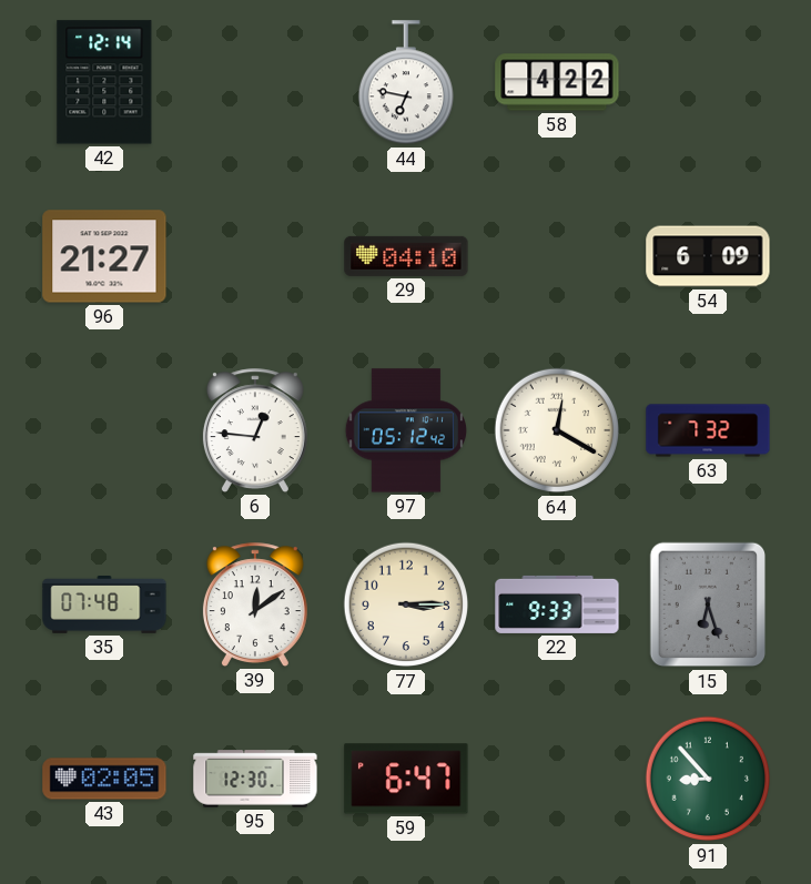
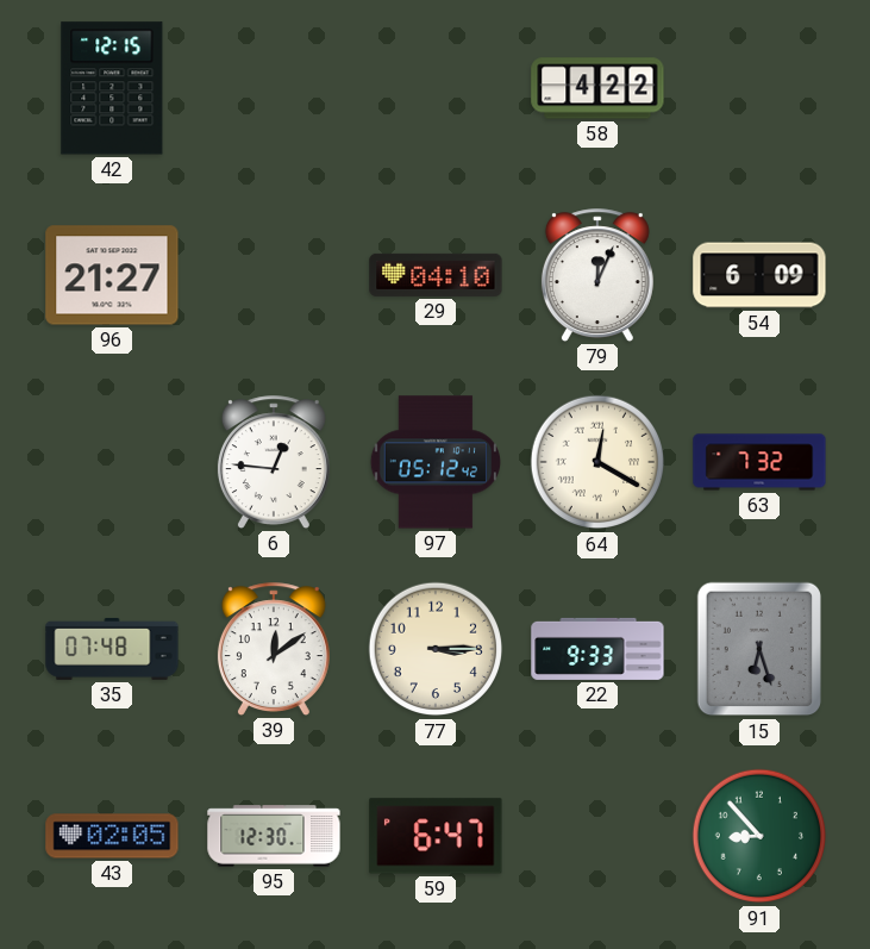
42: 12:14 -> 12:15
44: 6:47 -> none
79: none -> 12:04
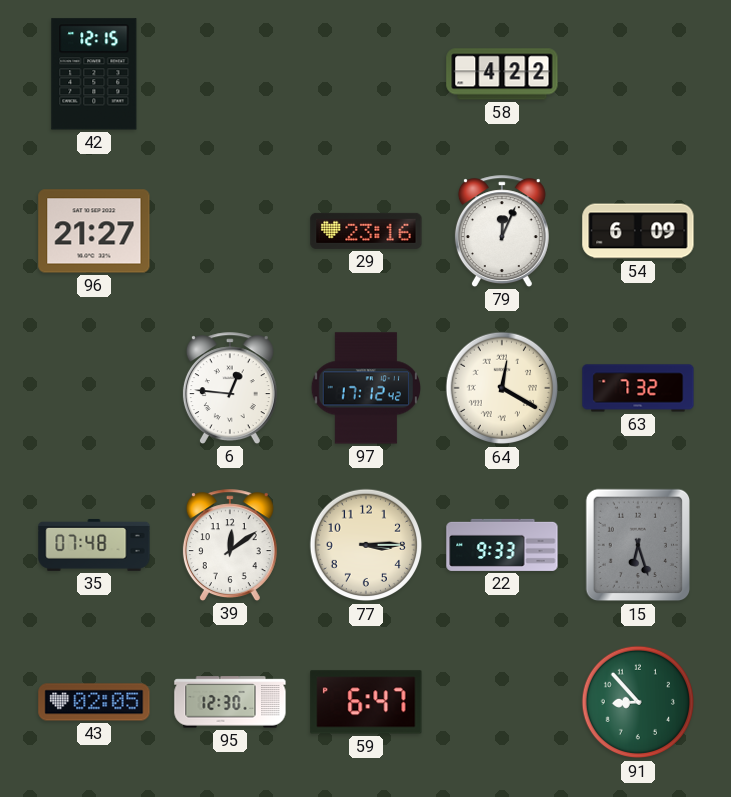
29: 04:10 -> 23:16
97: 05:12 -> 17:12
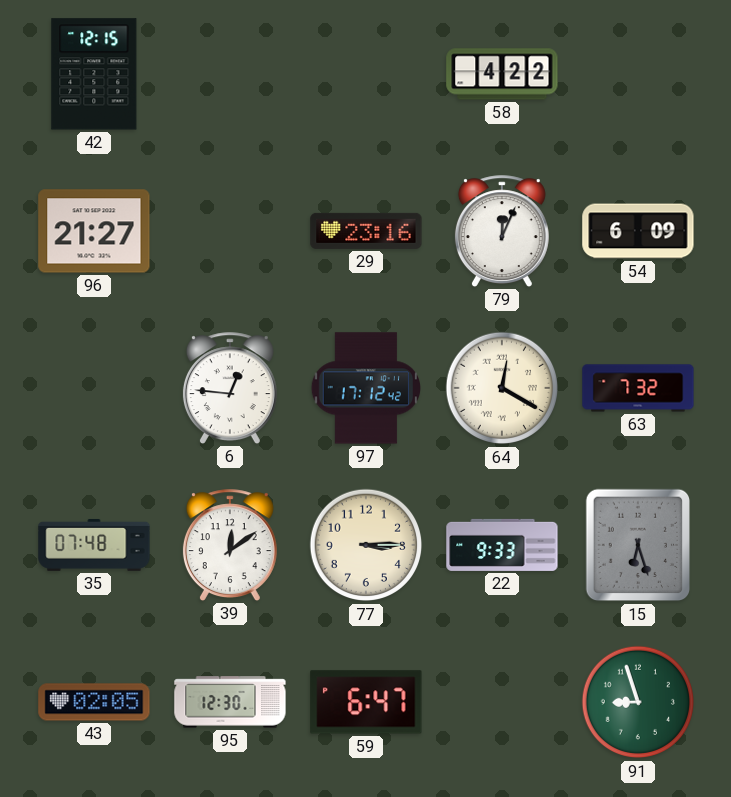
91: 8:53 -> 8:57
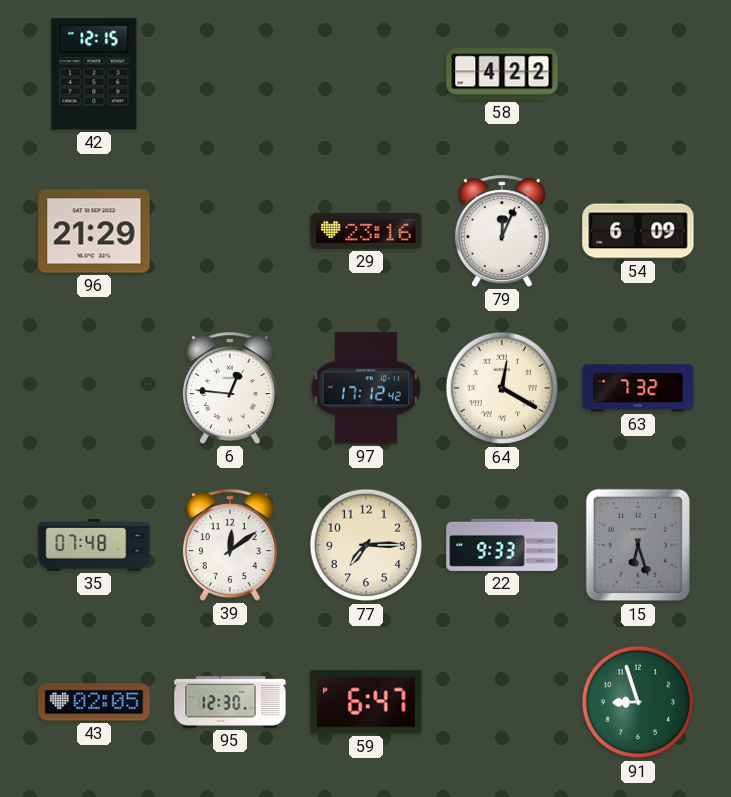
96: 21:27 -> 21:29
77: 3:15 -> 7:15
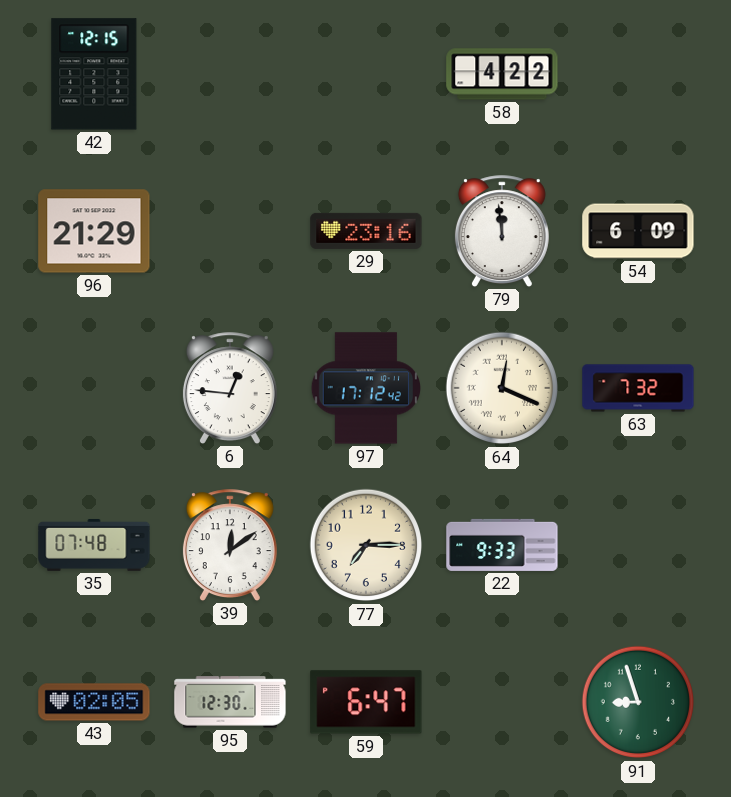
79: 12:04 -> 11:59
64: 12:20 -> 12:19
15: 6:27 -> none
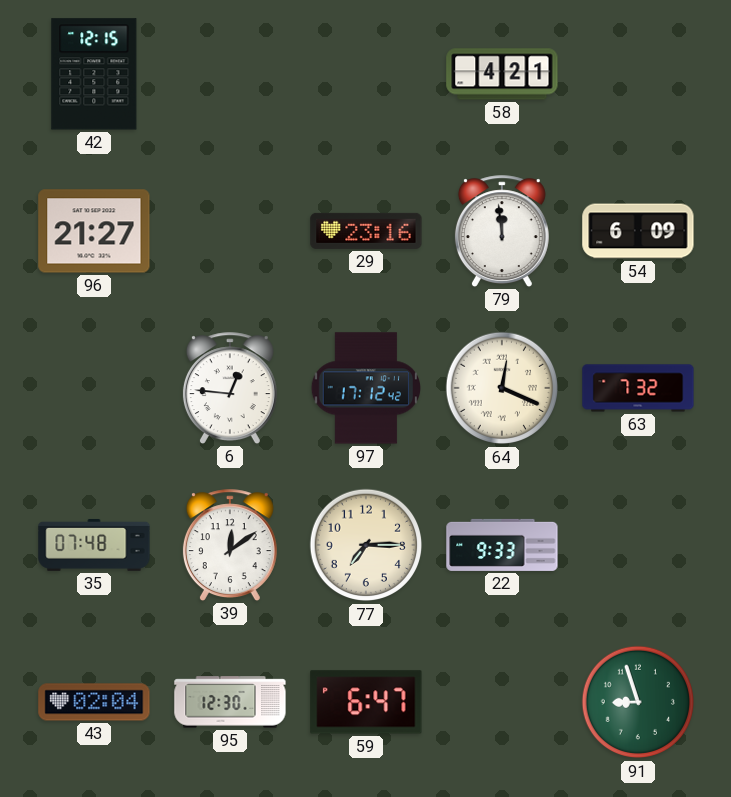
58: 4:22 -> 4:21
96: 21:29 -> 21:27
43: 02:05 -> 02:04
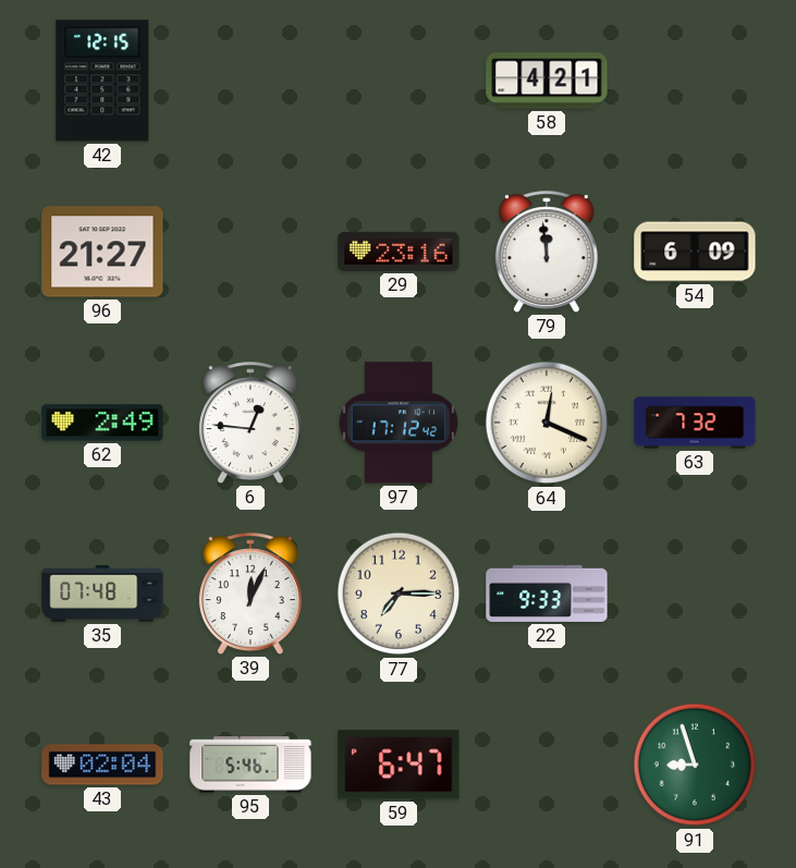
62: none -> 2:49
39: 12:09 -> 12:04
95: 12:30 -> 5:46
